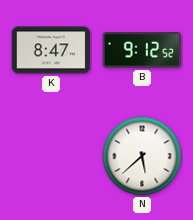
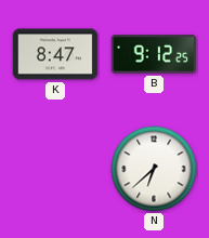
B: 9:12:52 -> 9:12:25
N: 5:38 -> 6:38
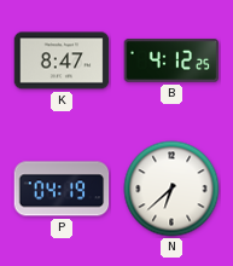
B: 9:12 -> 4:12
P: none -> 04:19
